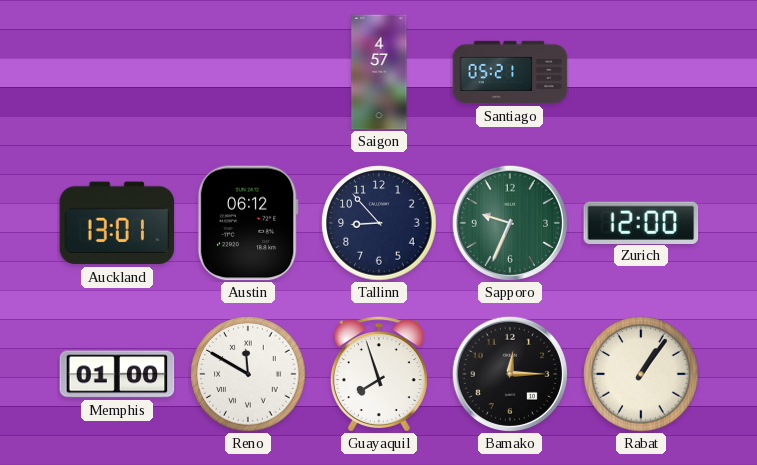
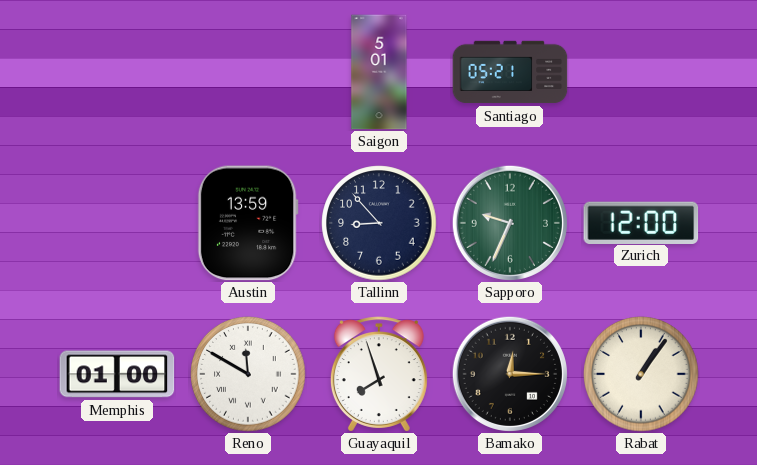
Saigon: 4:57 -> 5:01
Auckland: 13:01 -> none
Austin: 06:12 -> 13:59
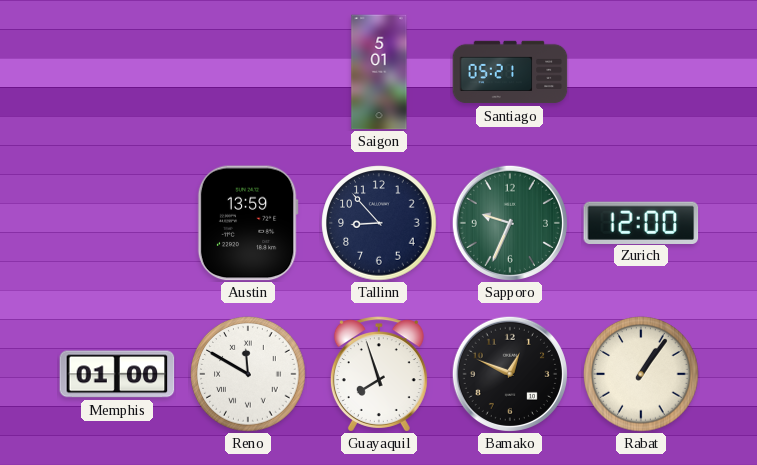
Bamako: 12:15 -> 12:49
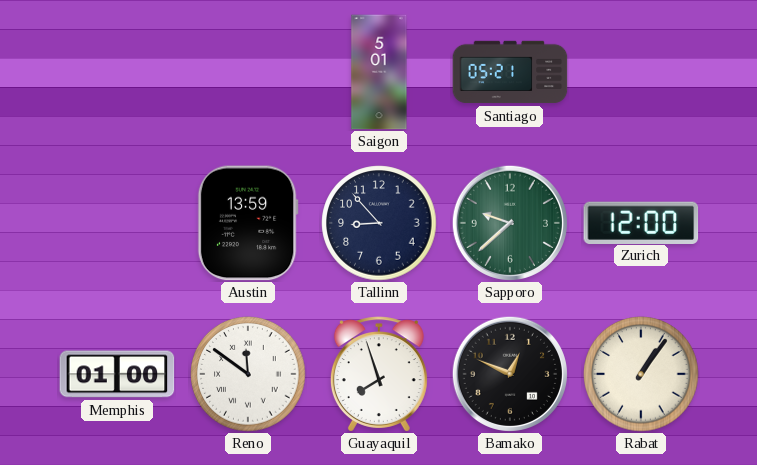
Sapporo: 9:34 -> 9:38
Reno: 11:50 -> 11:51
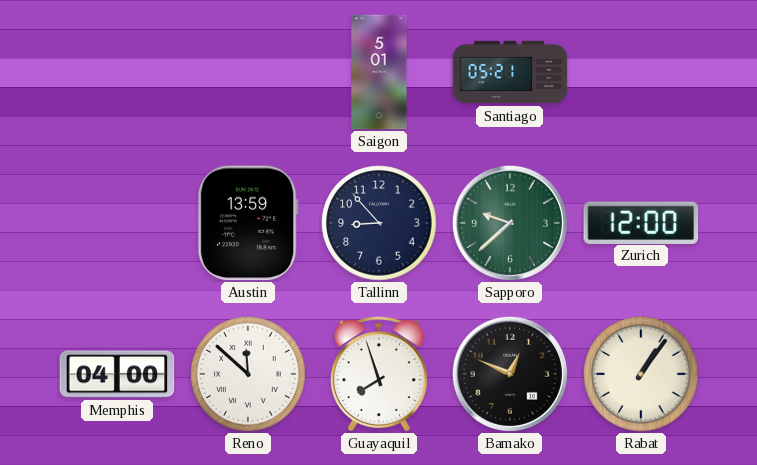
Memphis: 01:00 -> 04:00
Reno: 11:51 -> 11:52
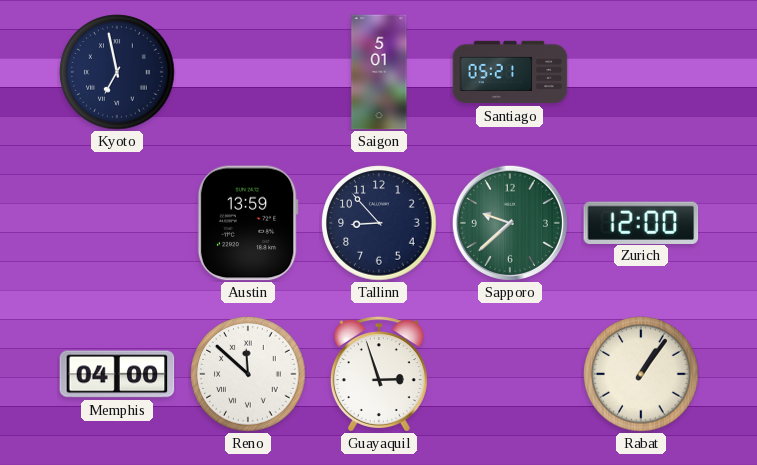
Kyoto: none -> 6:58
Guayaquil: 7:57 -> 2:57
Bamako: 12:49 -> none
